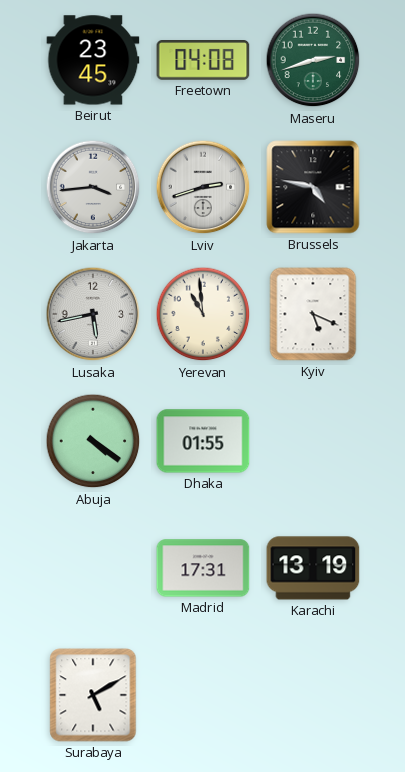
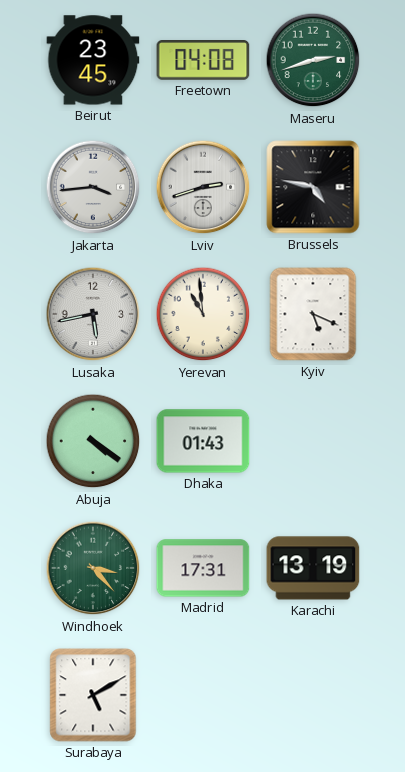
Dhaka: 01:55 -> 01:43
Windhoek: none -> 3:23
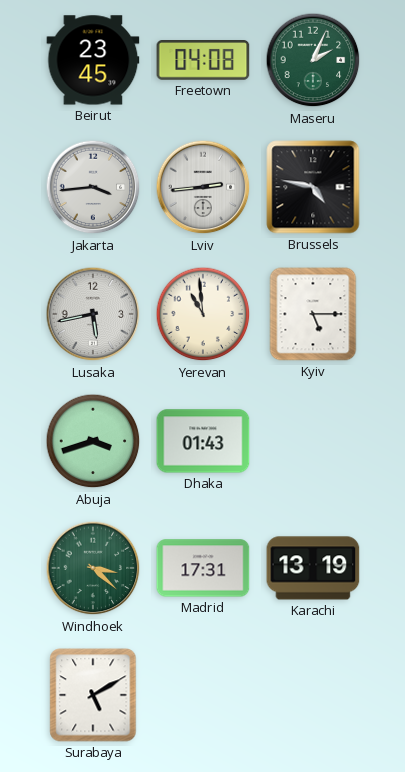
Maseru: 2:42 -> 2:04
Lviv: 2:42 -> 2:44
Kyiv: 5:19 -> 5:15
Abuja: 4:21 -> 3:42
Windhoek: 3:23 -> 3:22
